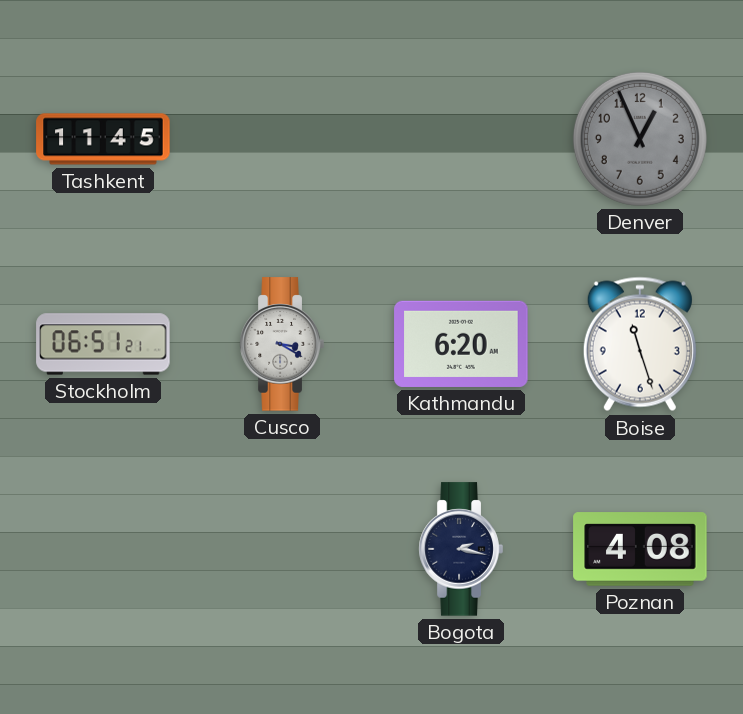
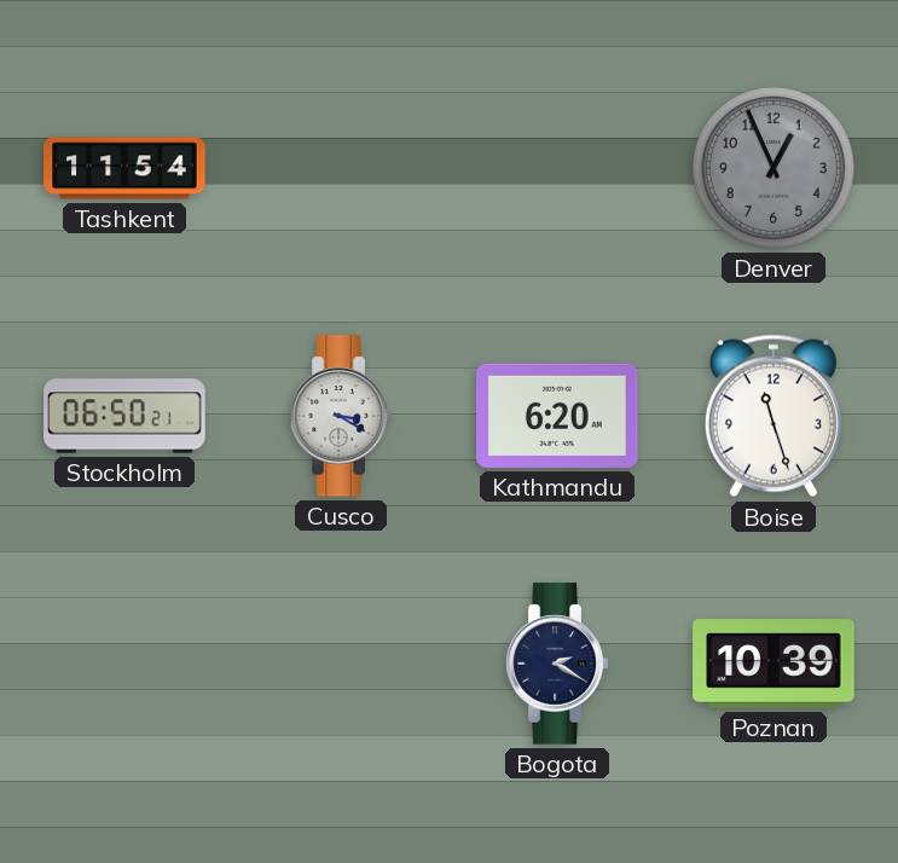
Tashkent: 11:45 -> 11:54
Stockholm: 06:51 -> 06:50
Bogota: 2:17 -> 2:20
Poznan: 4:08 -> 10:39
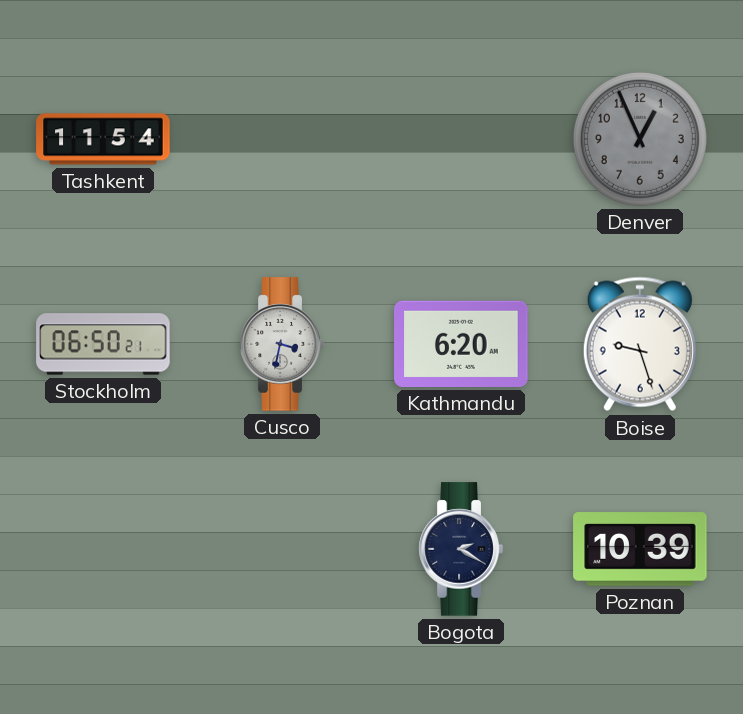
Cusco: 3:20 -> 3:32
Boise: 11:27 -> 9:27
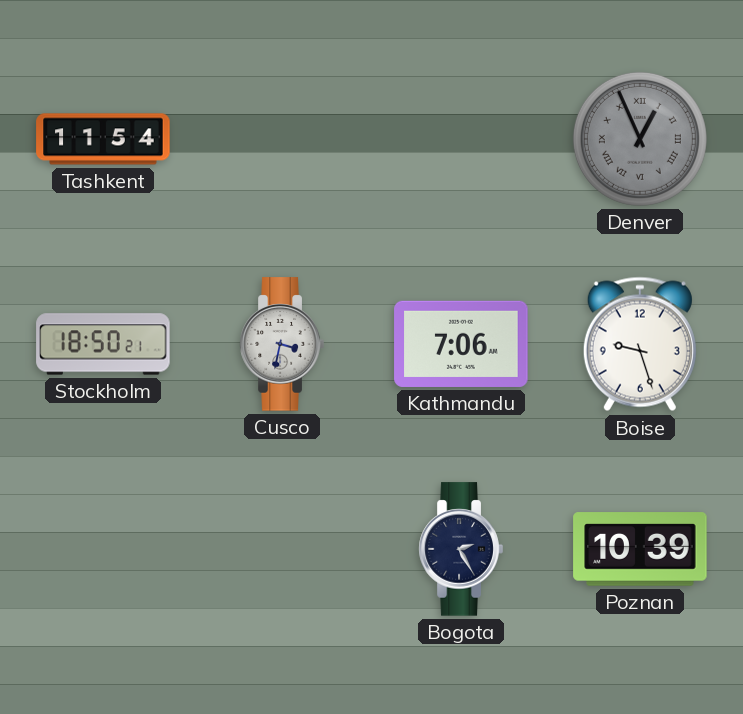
Denver numerals: Arabic -> Roman
Stockholm: 06:50 -> 18:50
Kathmandu: 6:20 -> 7:06
Bogota: 2:20 -> 2:25
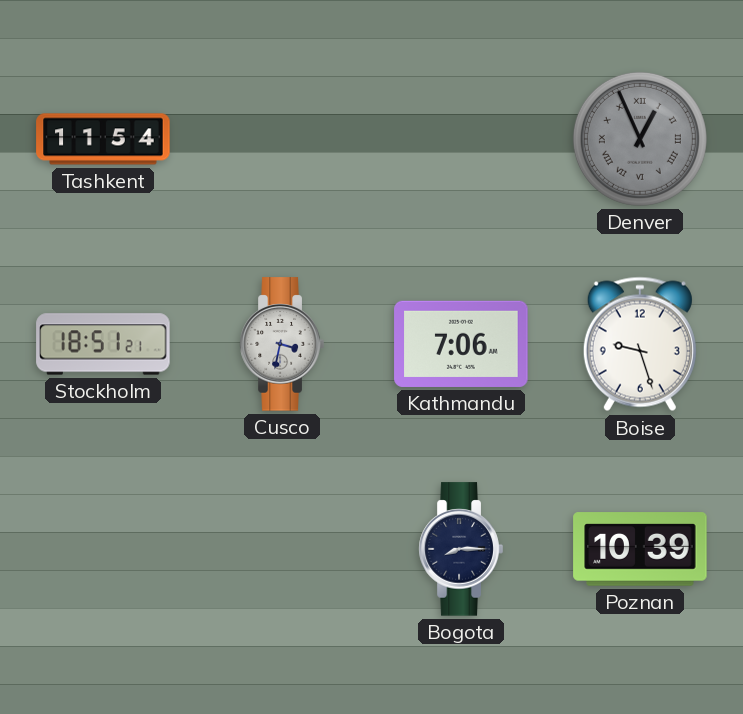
Stockholm: 18:50 -> 18:51
Bogota: 2:25 -> 8:15
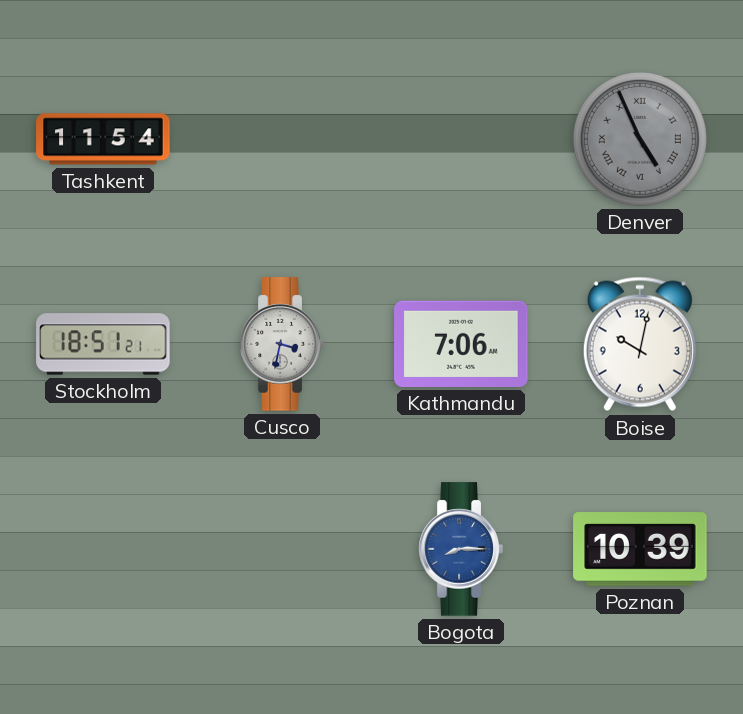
Denver: 12:56 -> 4:56
Boise: 9:27 -> 10:02
Bogota dial: navy -> blue
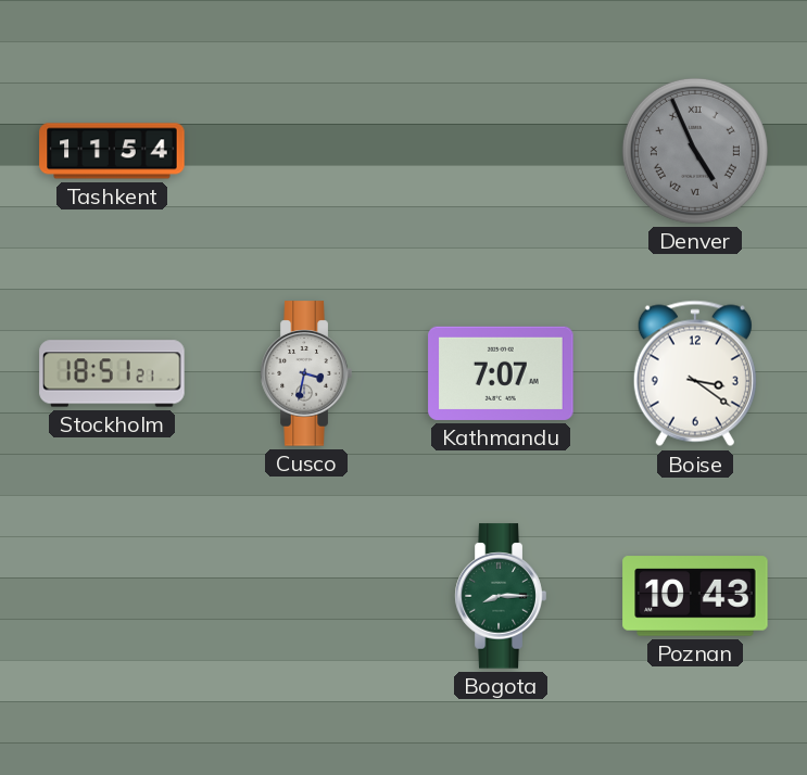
Kathmandu: 7:06 -> 7:07
Boise: 10:02 -> 3:21
Bogota dial: blue -> green
Poznan: 10:39 -> 10:43
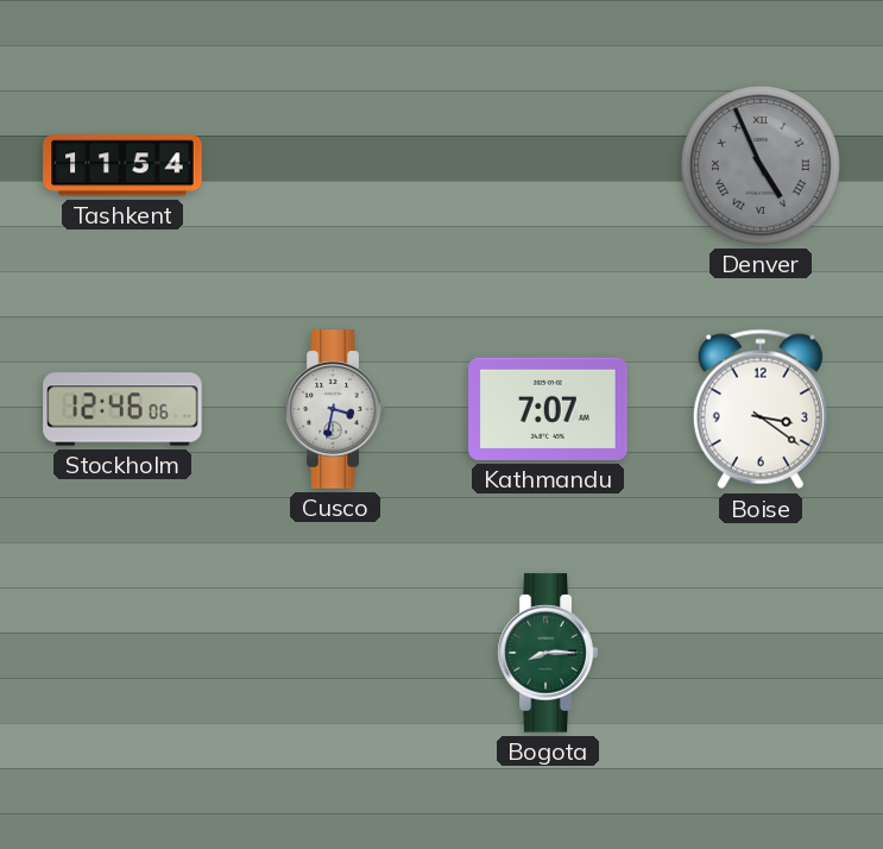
Stockholm: 18:51 -> 12:46
Poznan: 10:43 -> none
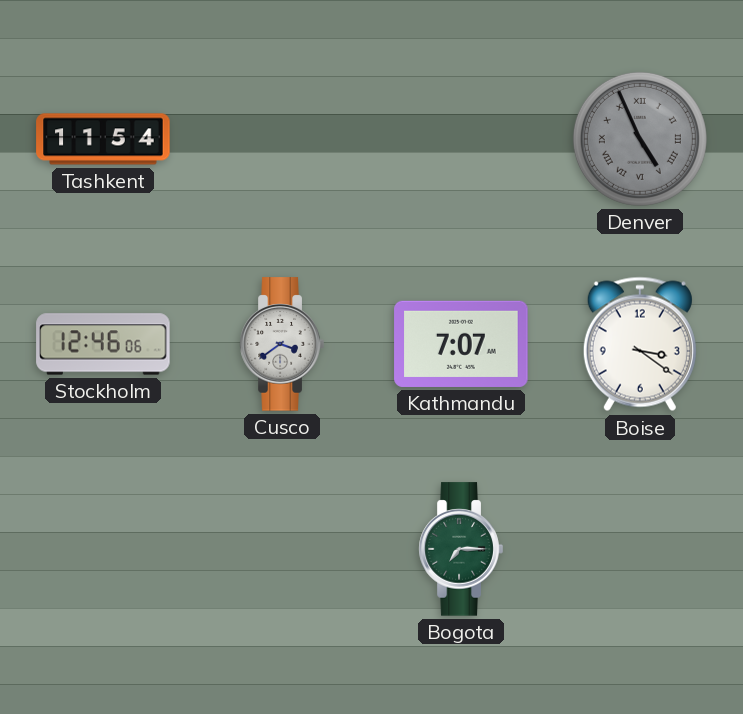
Cusco: 3:32 -> 3:39
Bogota: 8:15 -> 7:15
